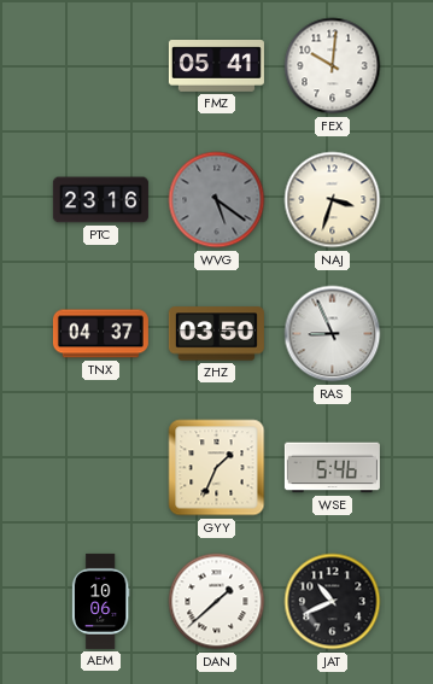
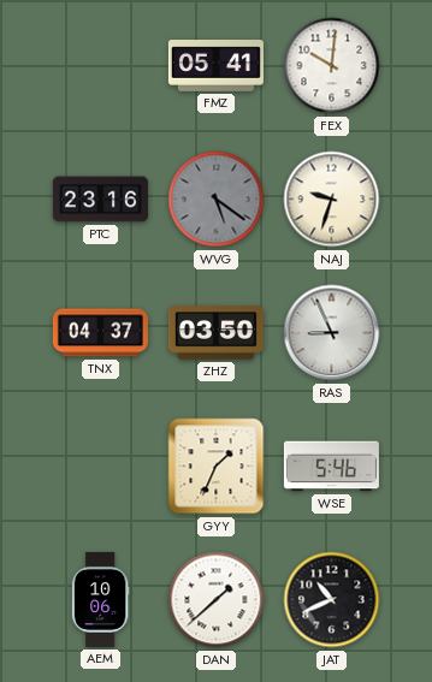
NAJ: 3:33 -> 9:33
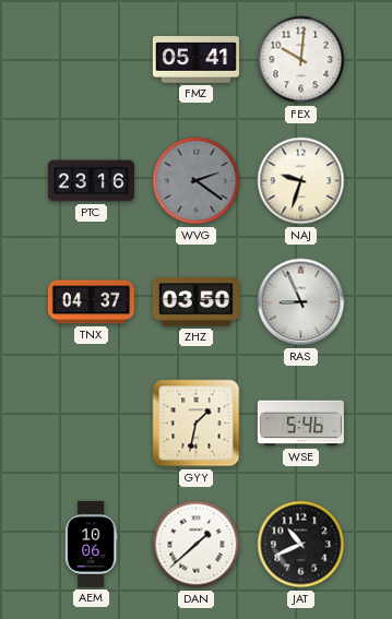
WVG: 5:21 -> 2:21
GYY: 1:34 -> 1:32
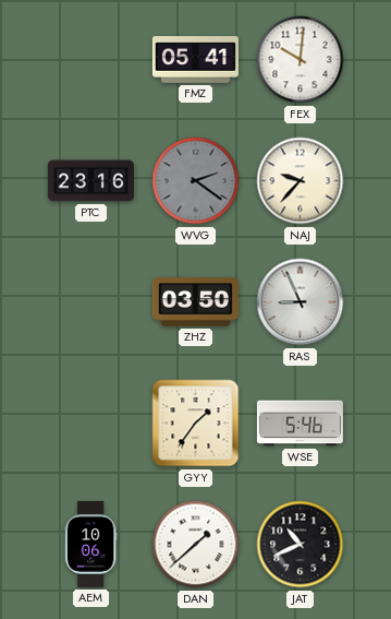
NAJ: 9:33 -> 9:37
TNX: 04:37 -> none
GYY: 1:32 -> 1:36
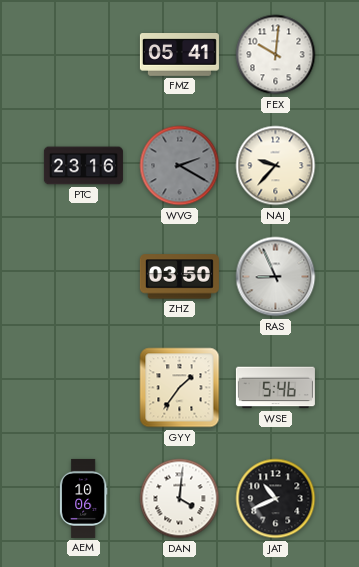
WVG: 2:21 -> 2:20
DAN: 1:38 -> 4:01
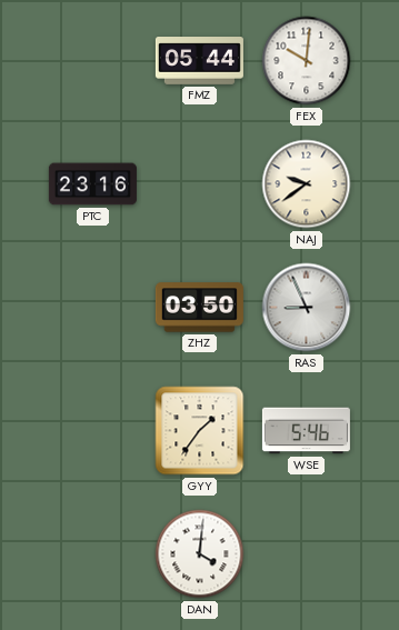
FMZ: 05:41 -> 05:44
WVG: 2:20 -> none
NAJ: 9:37 -> 9:39
AEM: 10:06 -> none
JAT: 10:41 -> none
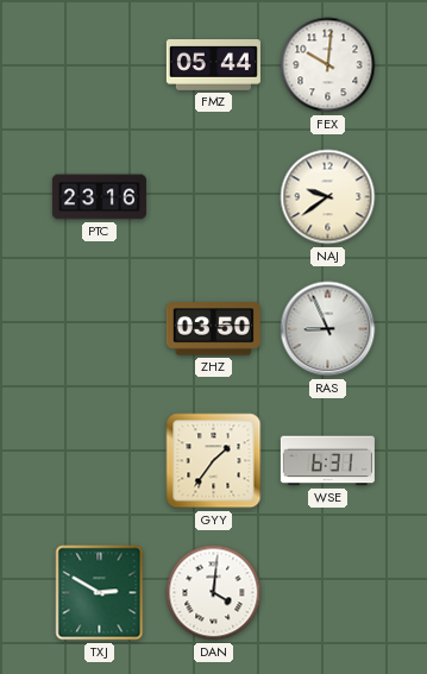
WSE: 5:46 -> 6:31
TXJ: none -> 2:50
